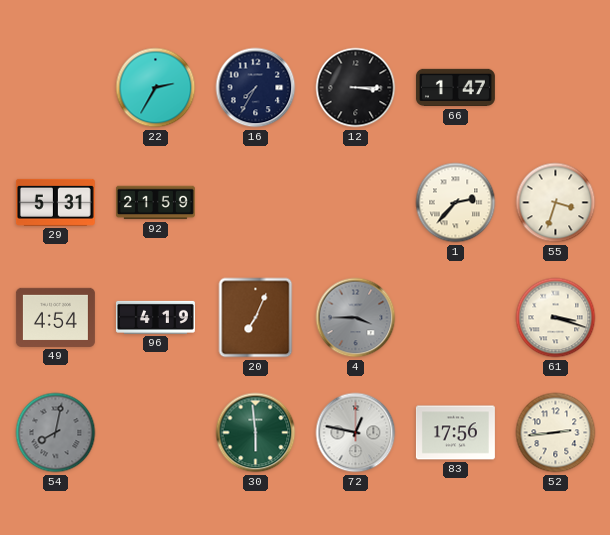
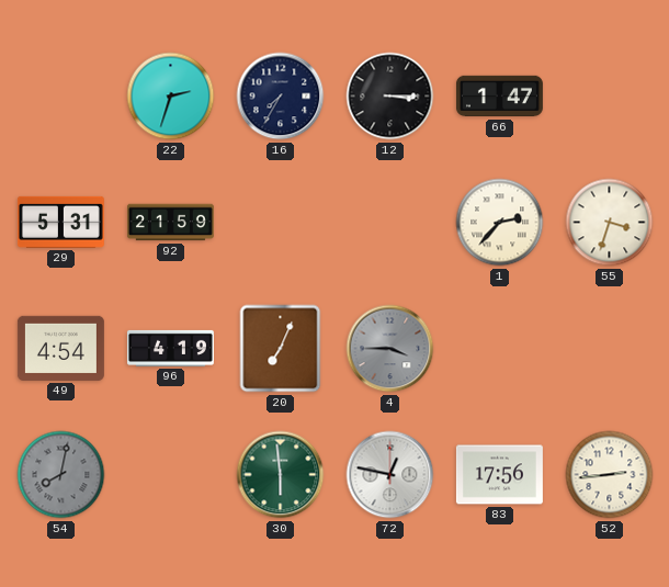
22: 2:35 -> 2:33
61: 3:18 -> none
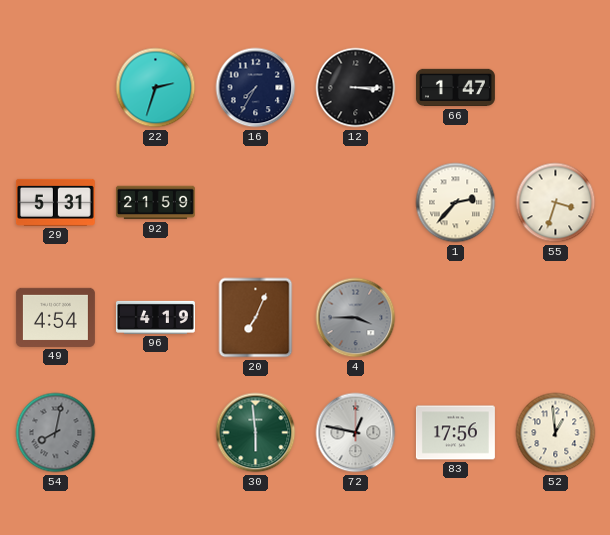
52: 2:44 -> 12:59
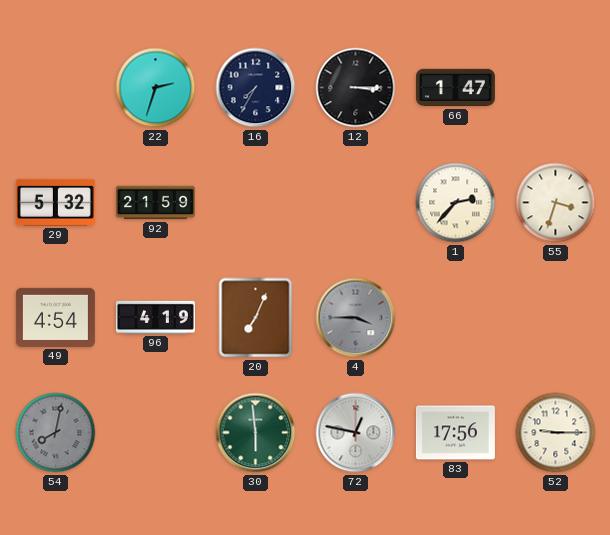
29: 5:31 -> 5:32
52: 12:59 -> 9:15
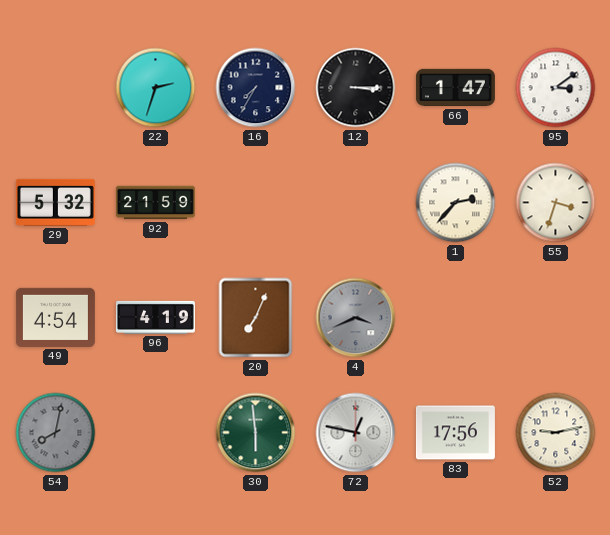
95: none -> 3:09
4: 3:45 -> 3:41
52: 9:15 -> 9:13
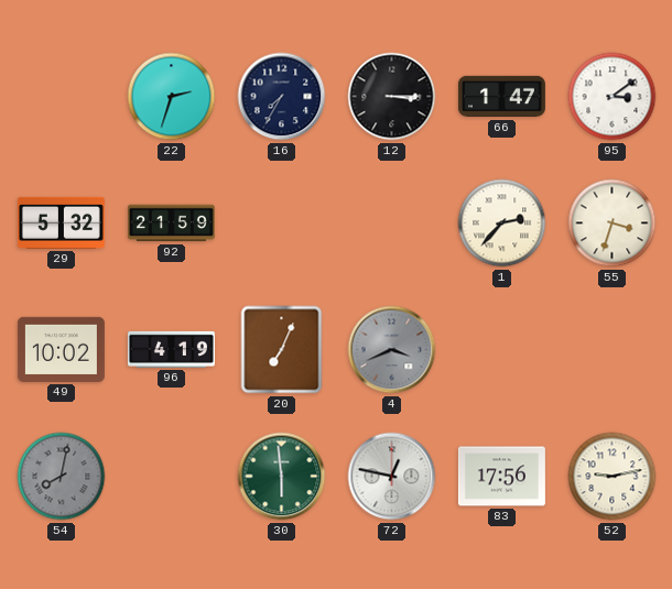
49: 4:54 -> 10:02
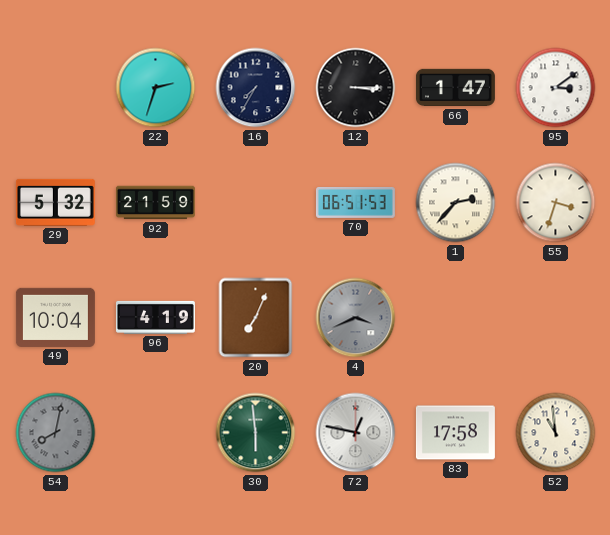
70: none -> 06:51
49: 10:02 -> 10:04
83: 17:56 -> 17:58
52: 9:13 -> 10:59
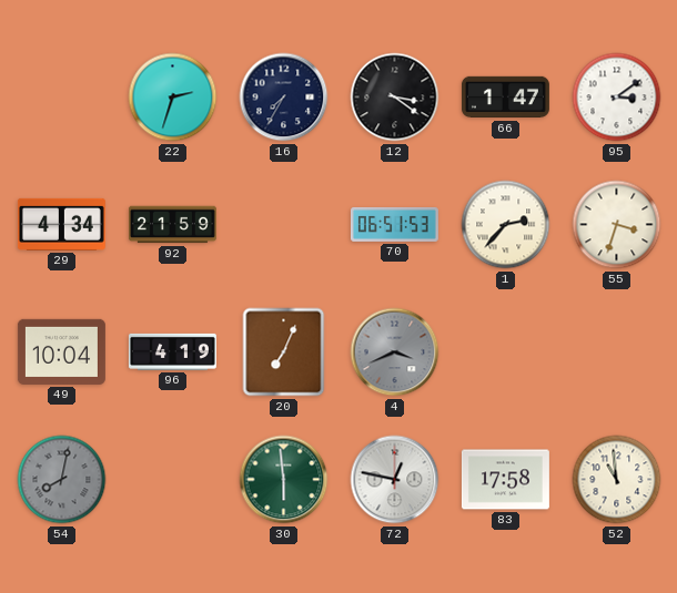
12: 3:15 -> 3:21
29: 5:32 -> 4:34
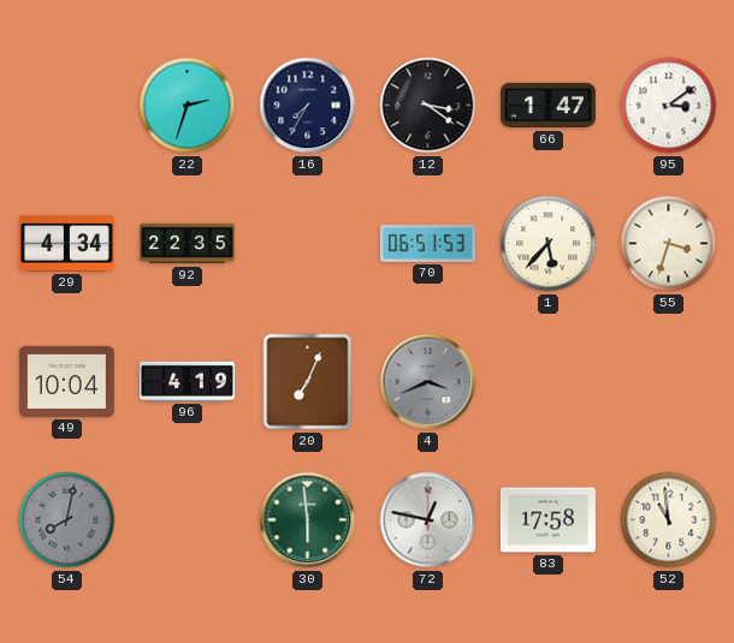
92: 21:59 -> 22:35
1: 2:37 -> 5:37
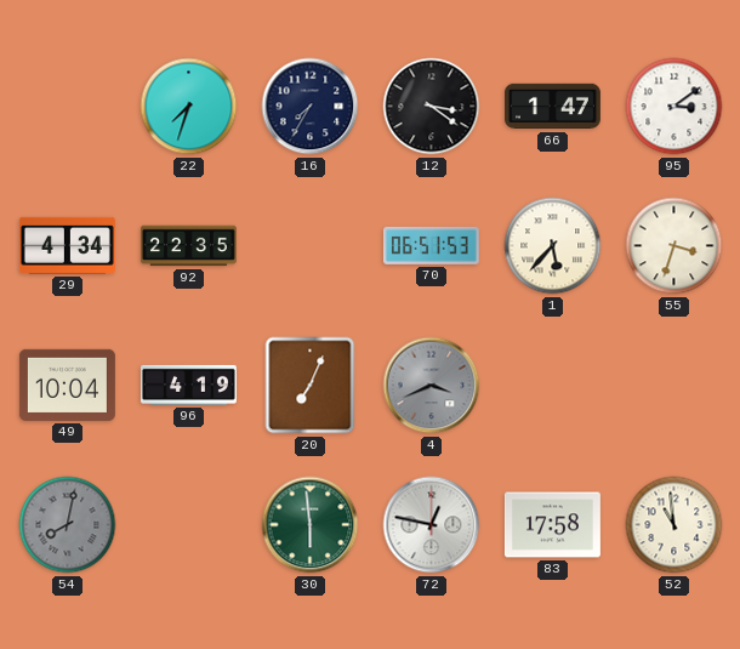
22: 2:33 -> 7:33
